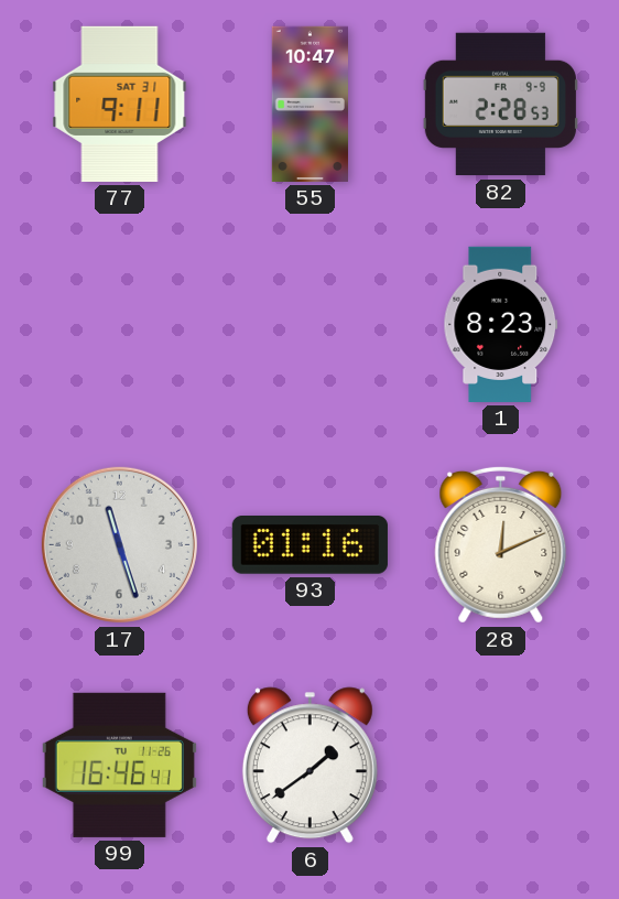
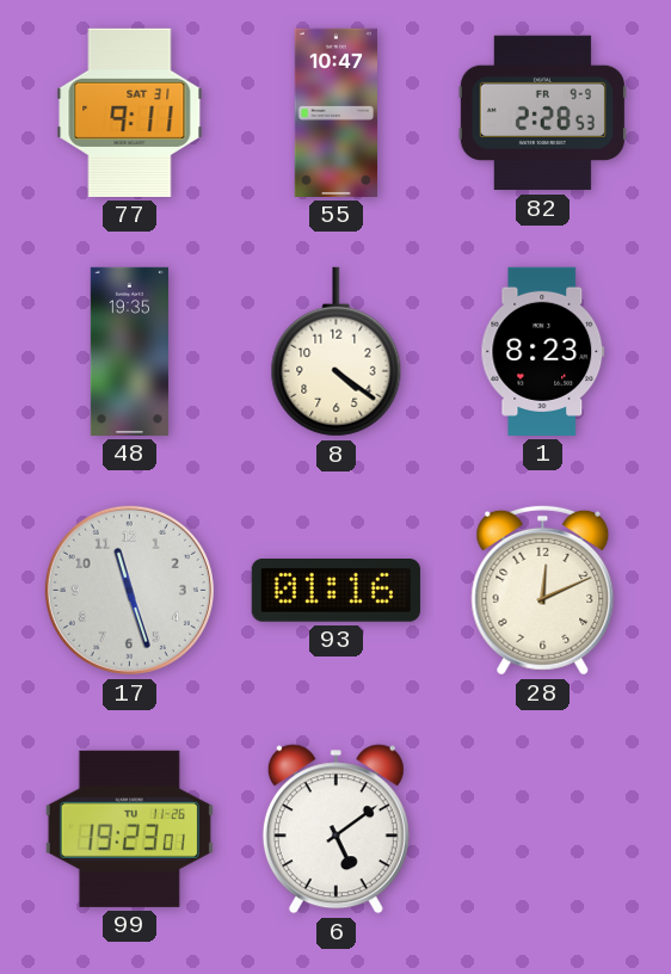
48: none -> 19:35
8: none -> 4:21
99: 16:46 -> 19:23
6: 1:39 -> 5:09
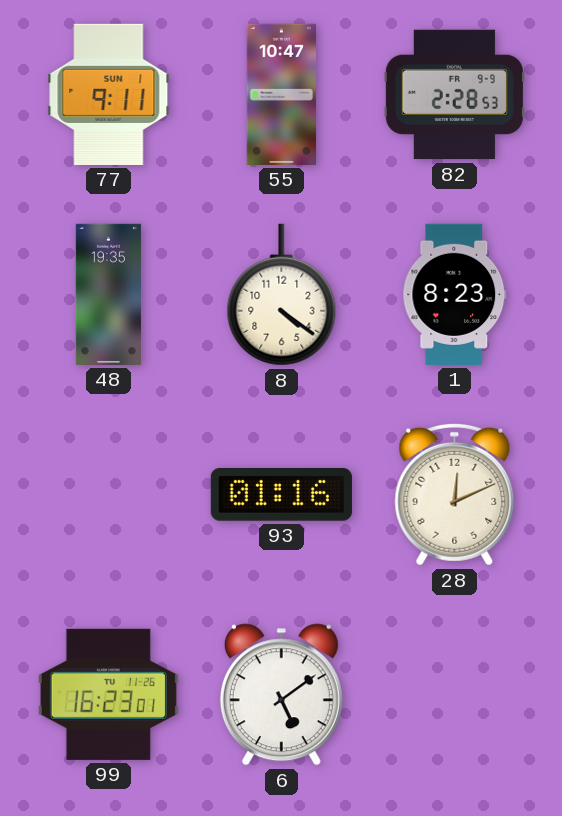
77 date: SAT 31 -> SUN 1
17: 11:27 -> none
99: 19:23 -> 16:23
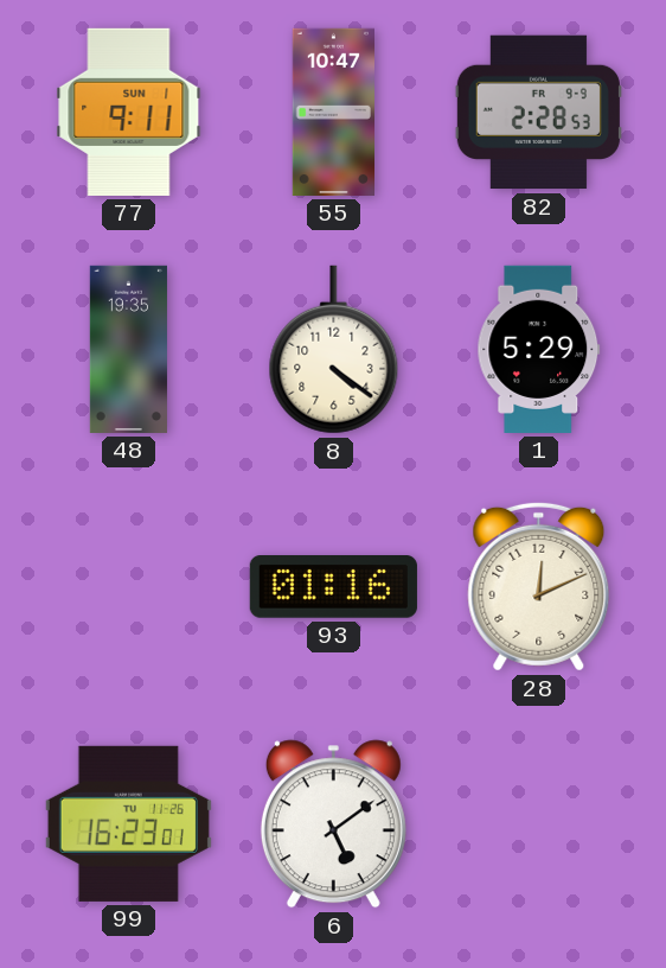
1: 8:23 -> 5:29
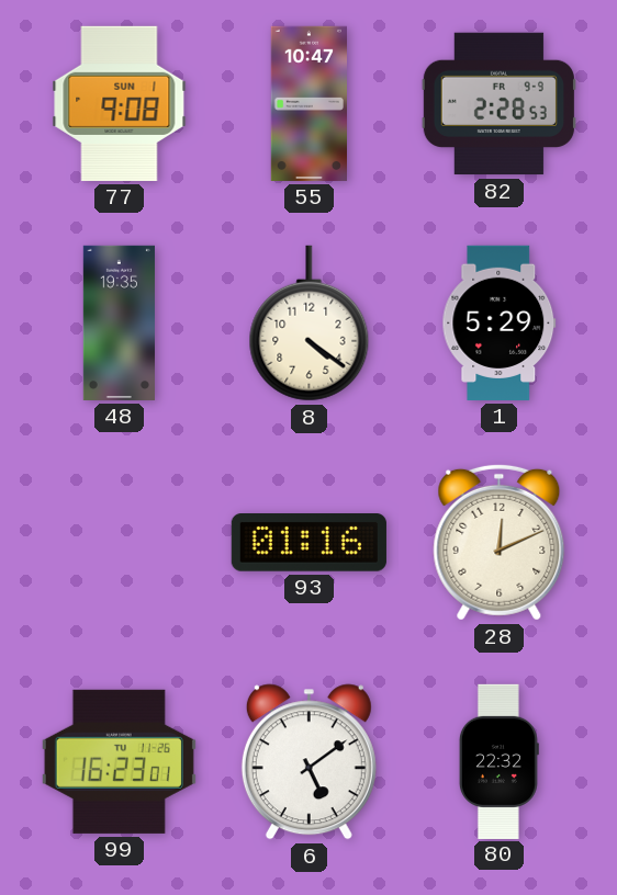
77: 9:11 -> 9:08
80: none -> 22:32
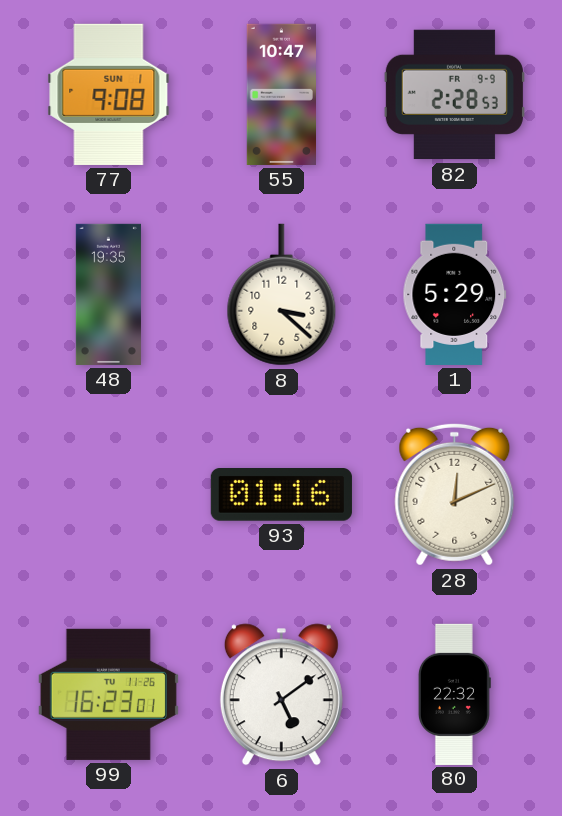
8: 4:21 -> 3:22
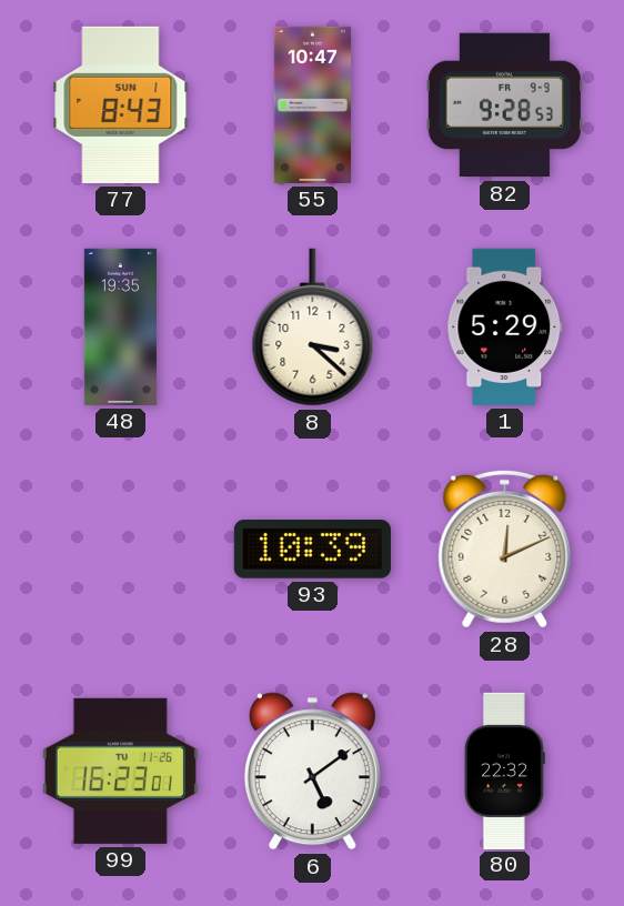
77: 9:08 -> 8:43
82: 2:28 -> 9:28
93: 01:16 -> 10:39
